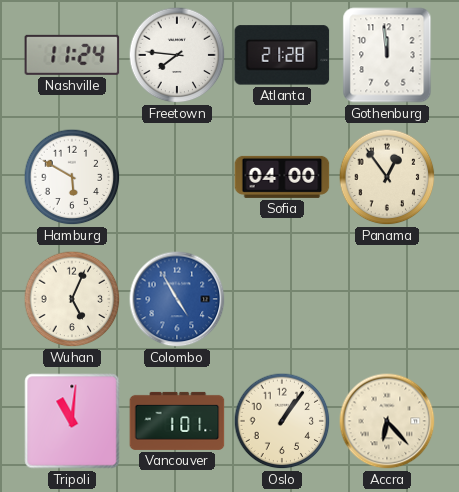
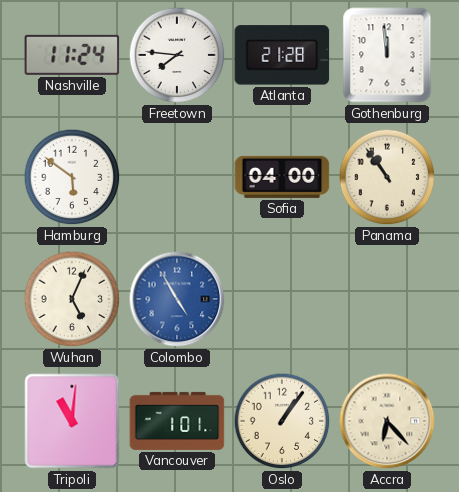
Hamburg: 5:50 -> 5:51
Panama: 12:54 -> 10:54
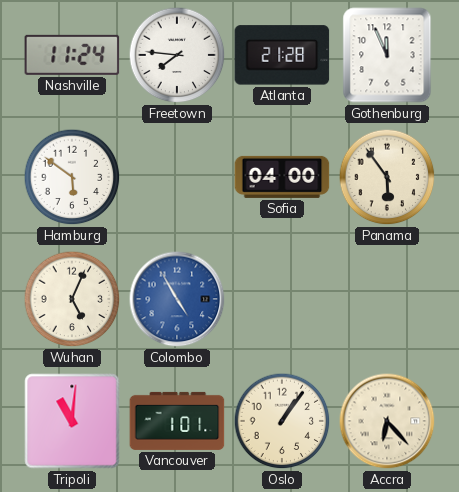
Gothenburg: 11:59 -> 11:56
Panama: 10:54 -> 5:54
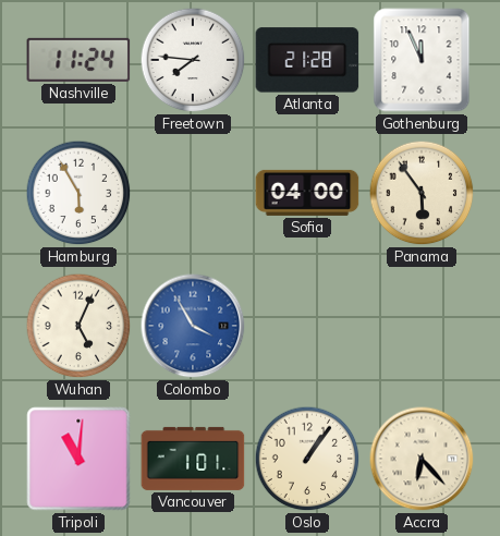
Hamburg: 5:51 -> 5:55
Colombo: 4:55 -> 3:55
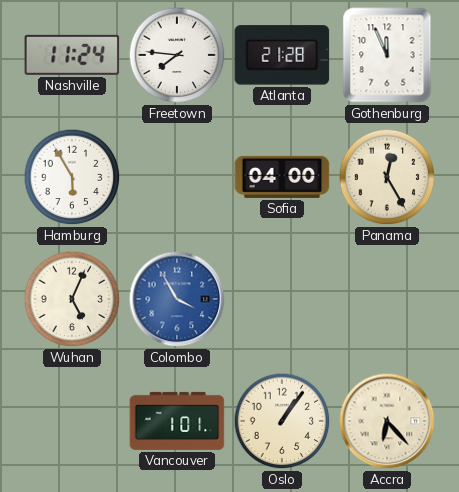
Panama: 5:54 -> 12:25
Tripoli: 11:01 -> none
